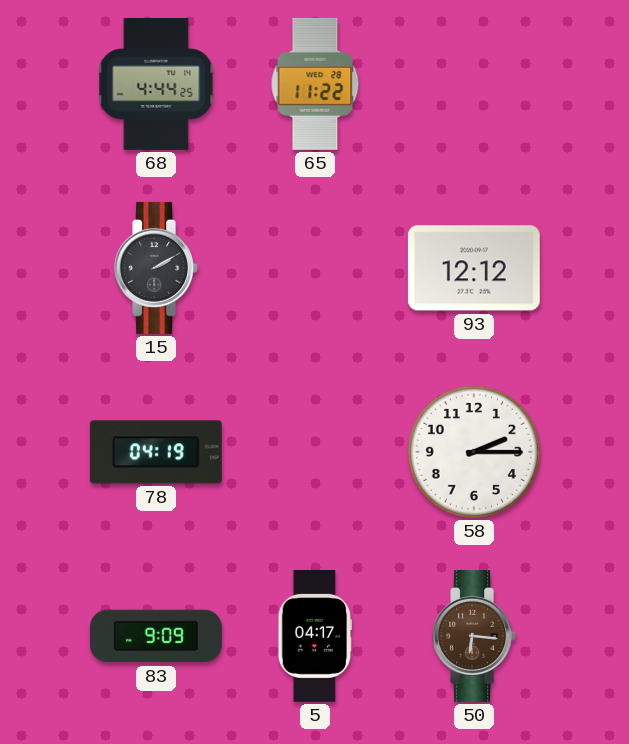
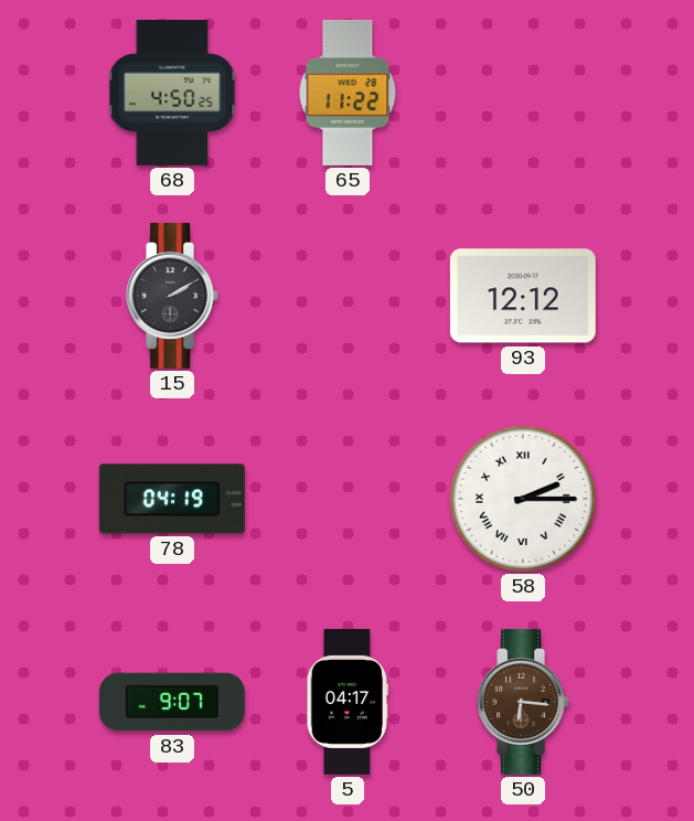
68: 4:44 -> 4:50
58 numerals: Arabic -> Roman
83: 9:09 -> 9:07
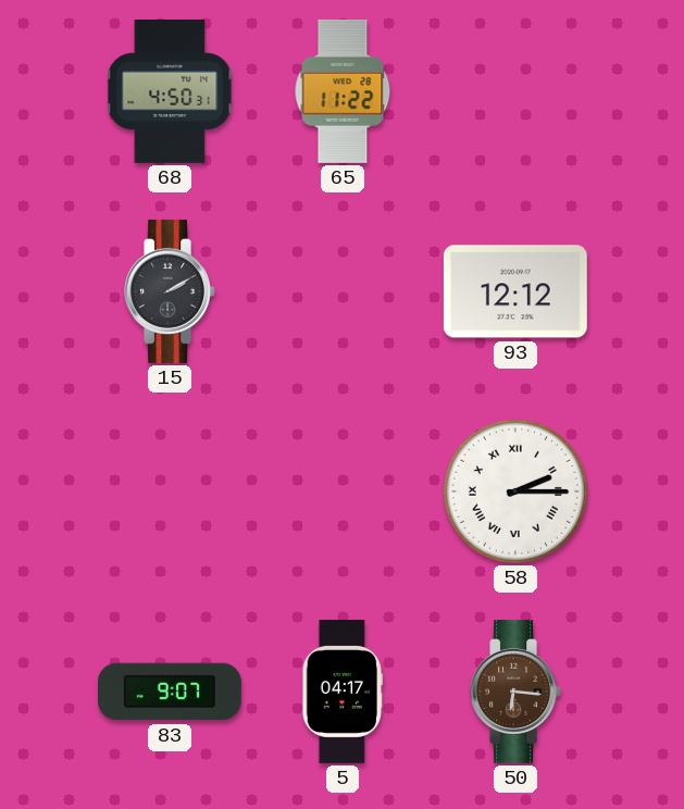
68: 4:50:25 -> 4:50:31
78: 04:19 -> none
